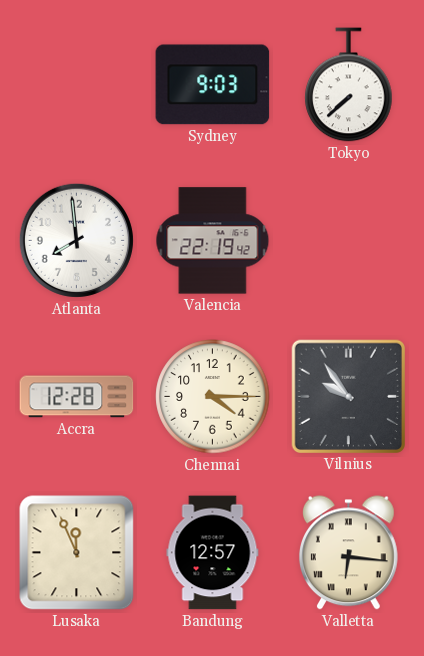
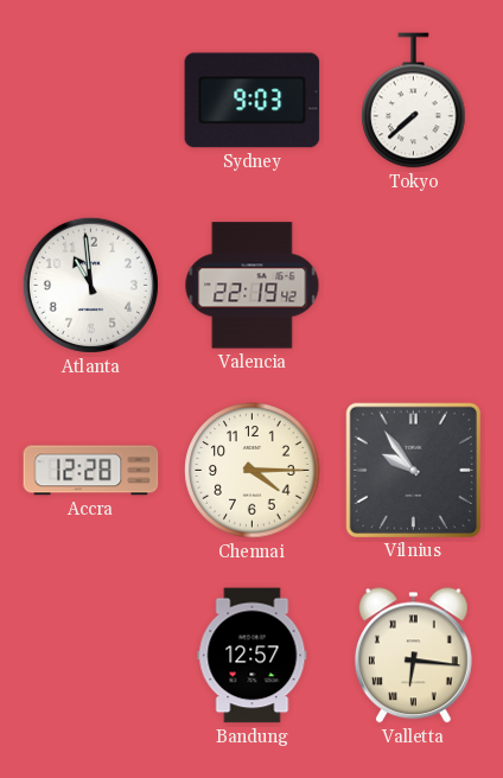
Atlanta: 7:59 -> 10:59
Lusaka: 11:56 -> none
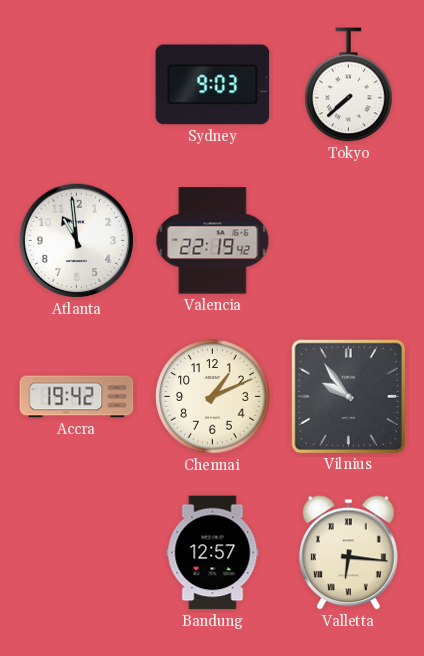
Accra: 12:28 -> 19:42
Chennai: 4:15 -> 1:11
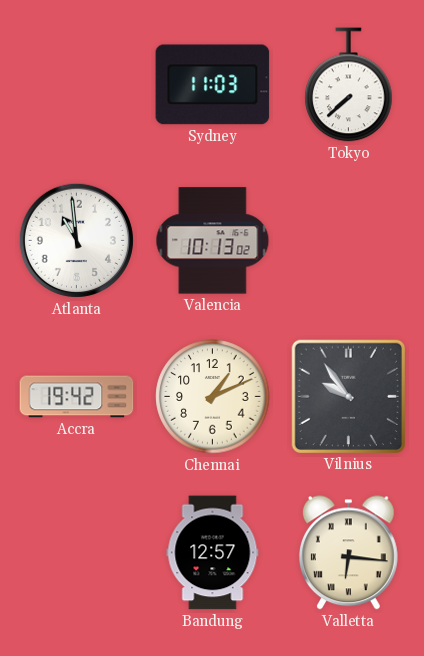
Sydney: 9:03 -> 11:03
Valencia: 22:19 -> 10:13
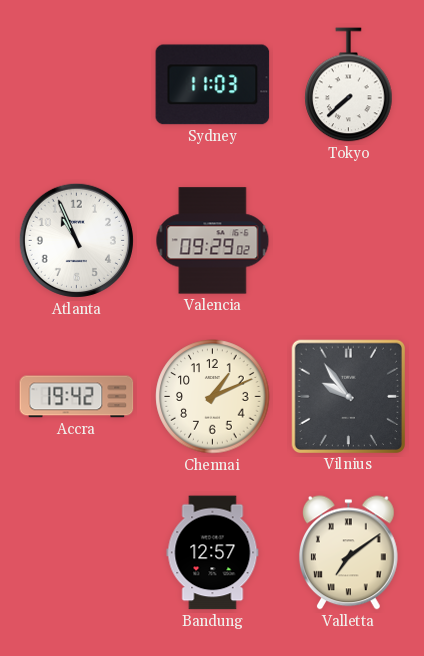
Atlanta: 10:59 -> 10:56
Valencia: 10:13 -> 09:29
Valletta: 6:16 -> 7:09
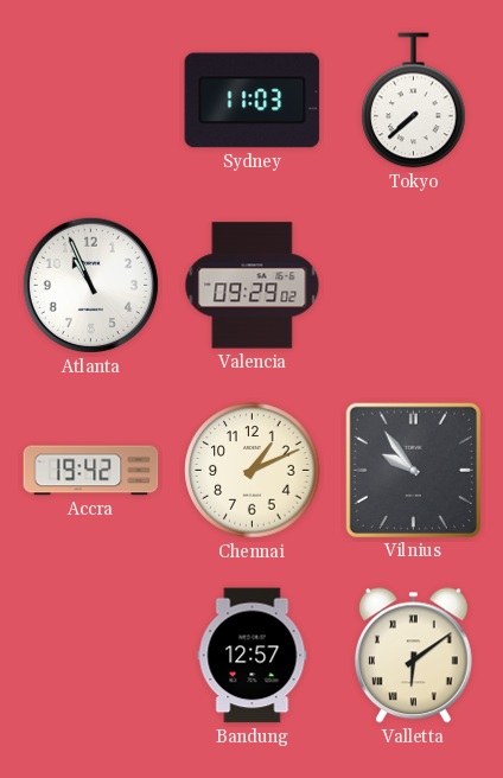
Valletta: 7:09 -> 6:09
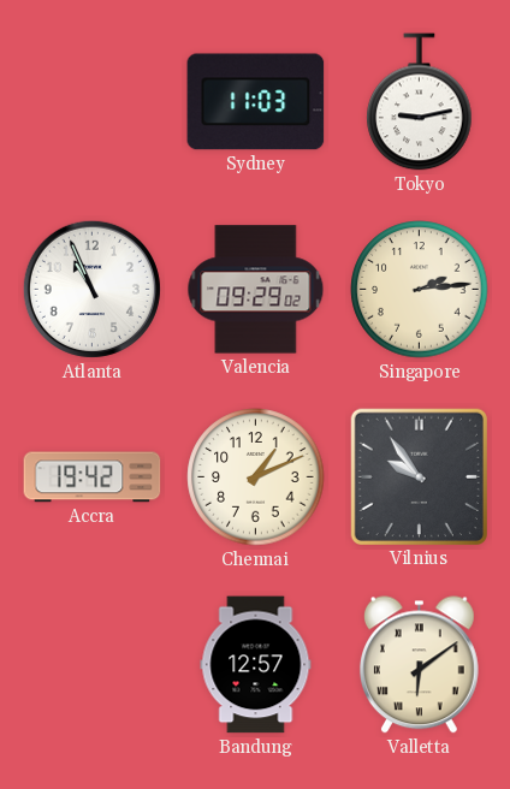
Tokyo: 7:38 -> 9:13
Singapore: none -> 2:14
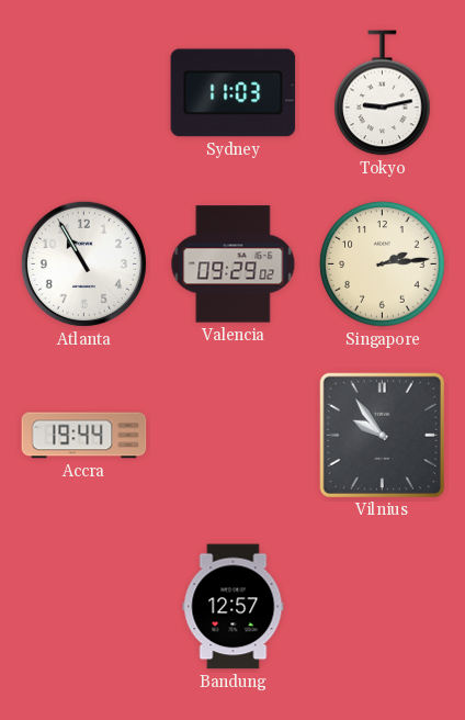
Atlanta: 10:56 -> 10:55
Accra: 19:42 -> 19:44
Chennai: 1:11 -> none
Valletta: 6:09 -> none
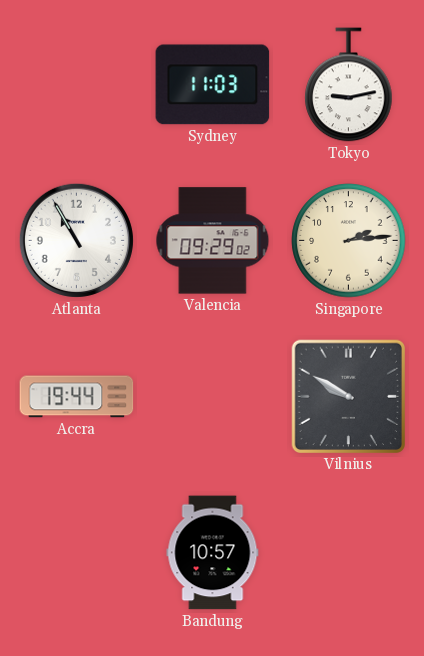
Vilnius: 9:54 -> 9:50
Bandung: 12:57 -> 10:57
